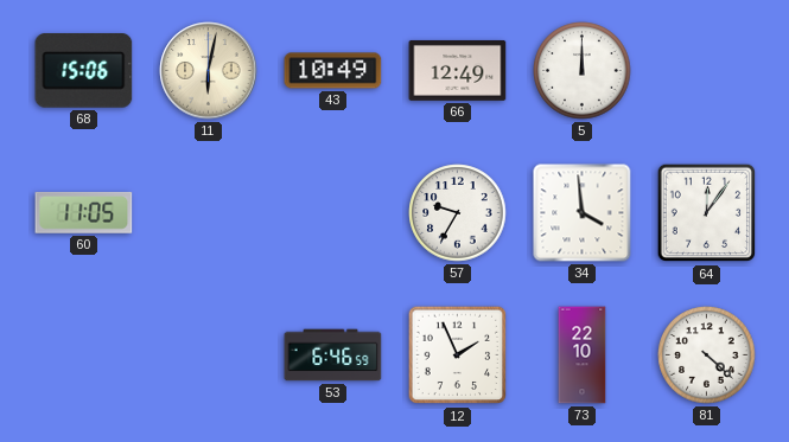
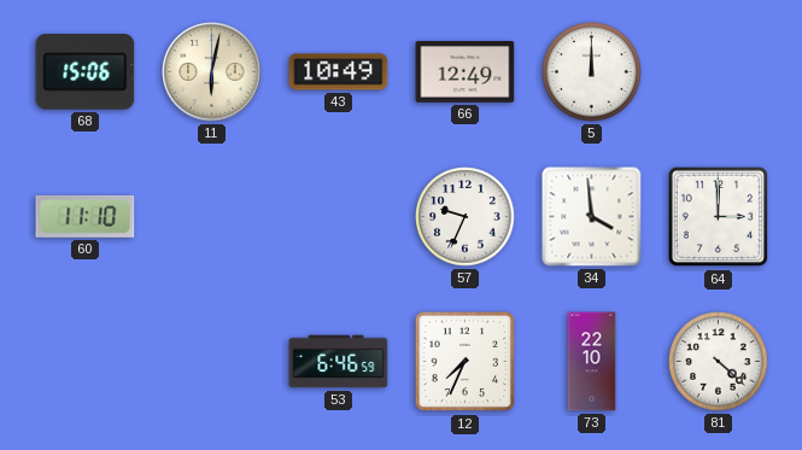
60: 11:05 -> 11:10
57: 9:35 -> 9:34
64: 12:06 -> 3:00
12: 1:56 -> 7:34
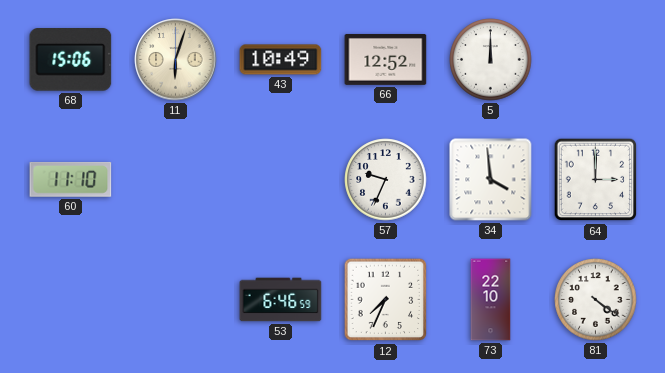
11: 6:02 -> 6:03
66: 12:49 -> 12:52
81: 4:22 -> 4:21
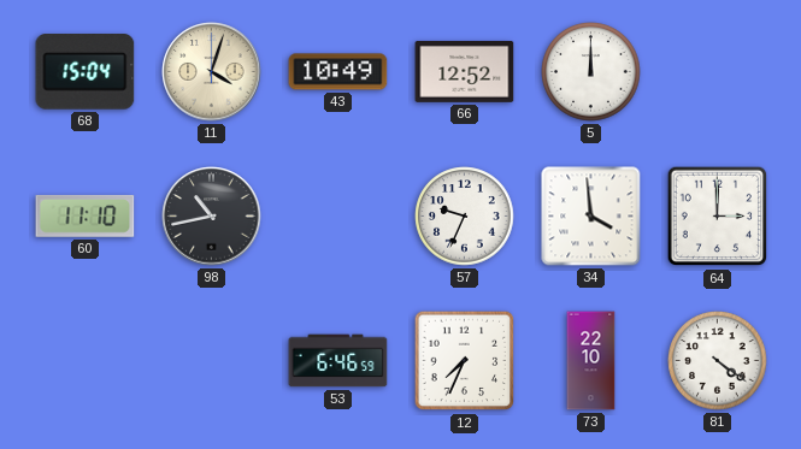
68: 15:06 -> 15:04
11: 6:03 -> 4:03
98: none -> 10:43
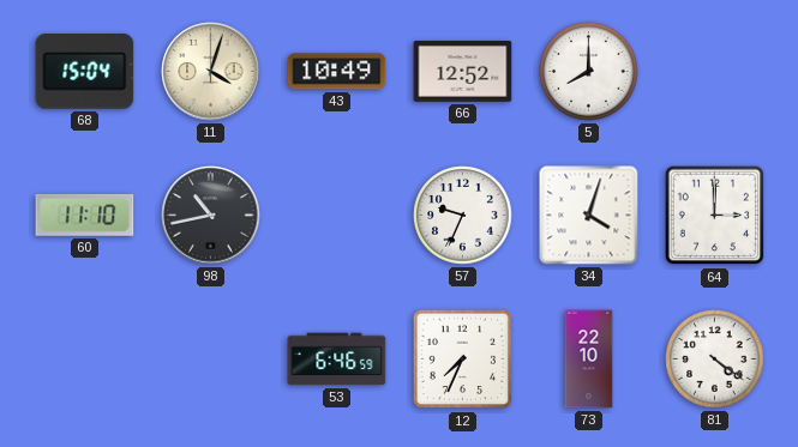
5: 12:00 -> 8:00
34: 3:59 -> 4:03
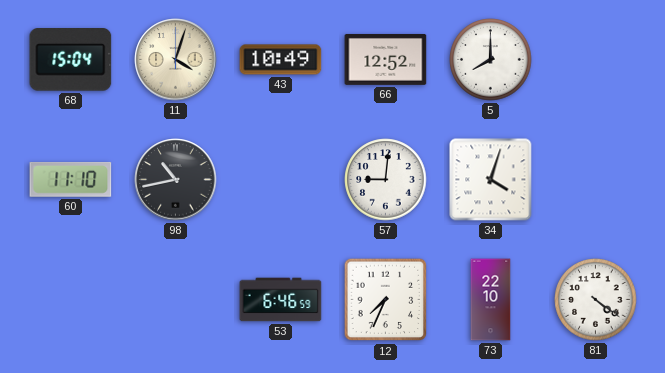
57: 9:34 -> 9:01
64: 3:00 -> none
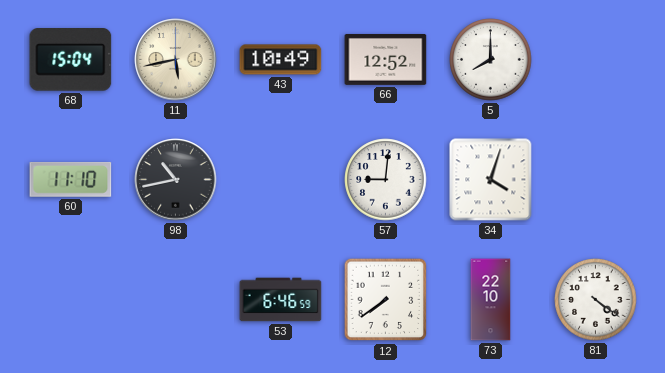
11: 4:03 -> 5:43
12: 7:34 -> 7:39
